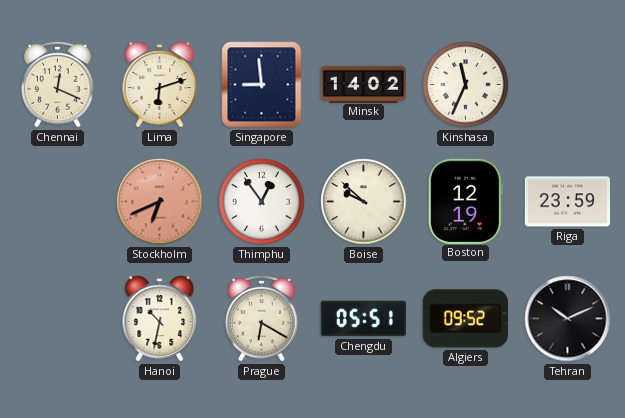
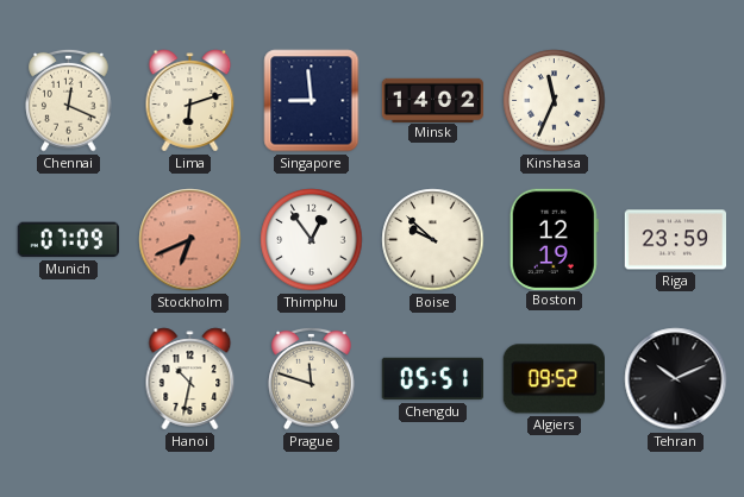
Munich: none -> 07:09
Prague: 6:20 -> 11:48
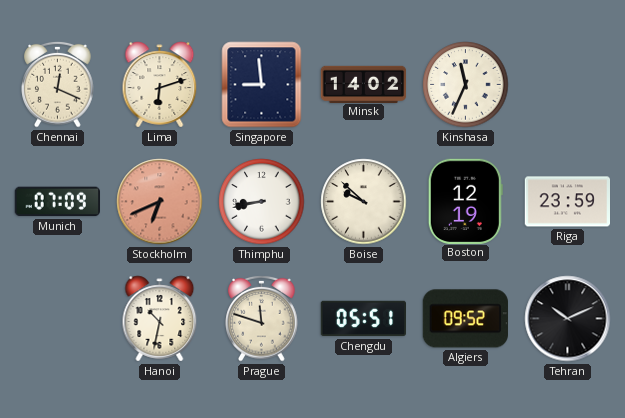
Thimphu: 12:54 -> 8:43
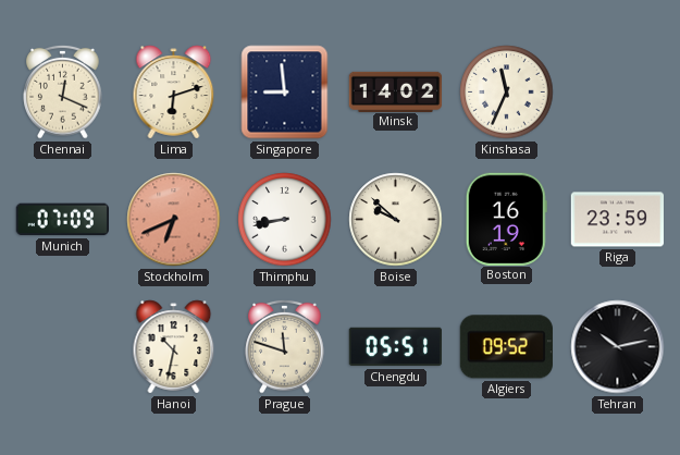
Boston: 12:19 -> 16:19
Tehran: 10:11 -> 10:13
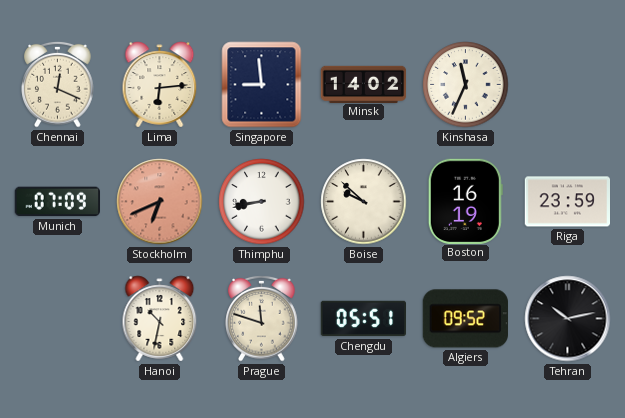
Lima: 6:12 -> 6:14
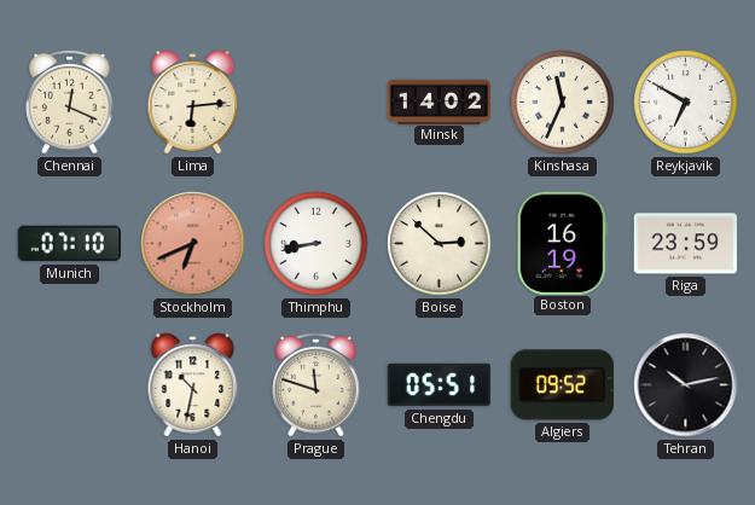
Singapore: 8:59 -> none
Reykjavik: none -> 6:50
Munich: 07:09 -> 07:10
Boise: 9:52 -> 2:52
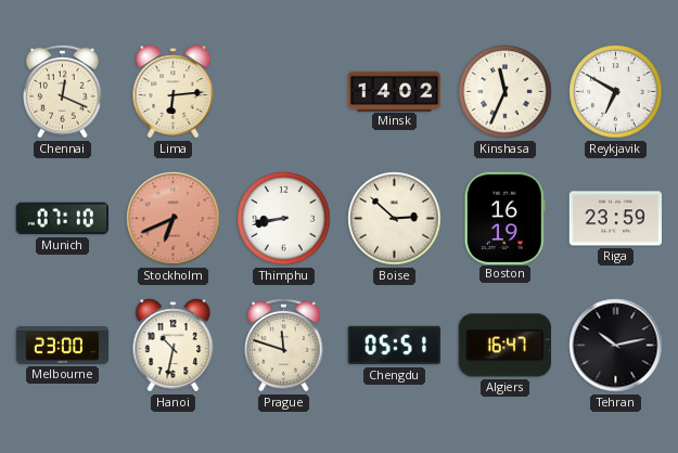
Melbourne: none -> 23:00
Algiers: 09:52 -> 16:47
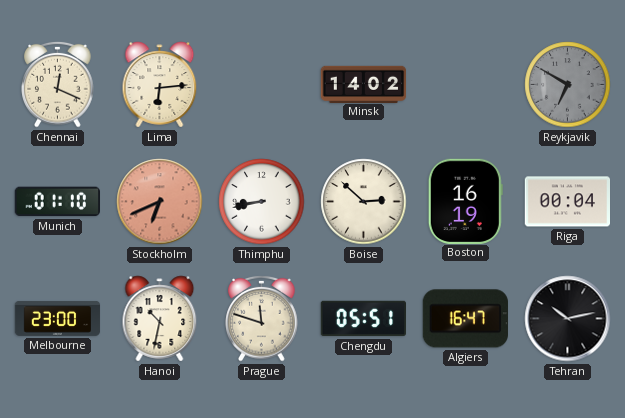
Kinshasa: 11:34 -> none
Reykjavik dial: white -> grey
Munich: 07:10 -> 01:10
Riga: 23:59 -> 00:04
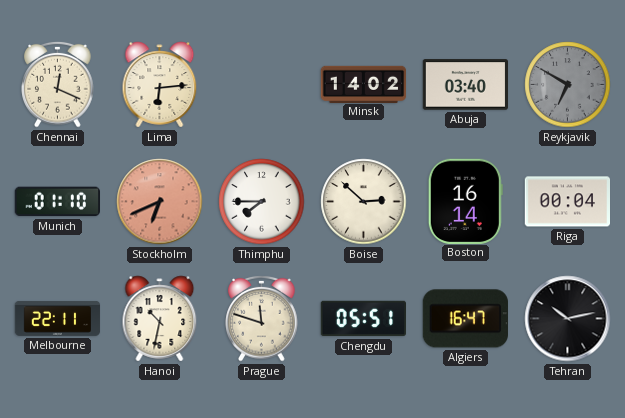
Abuja: none -> 03:40
Thimphu: 8:43 -> 7:45
Boston: 16:19 -> 16:14
Melbourne: 23:00 -> 22:11
